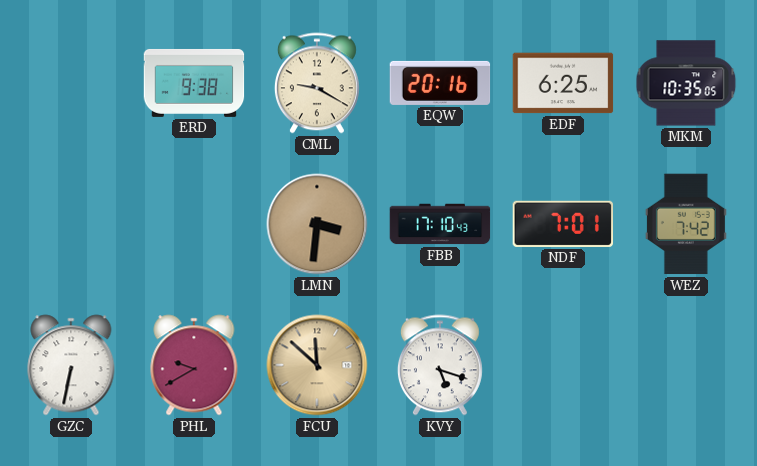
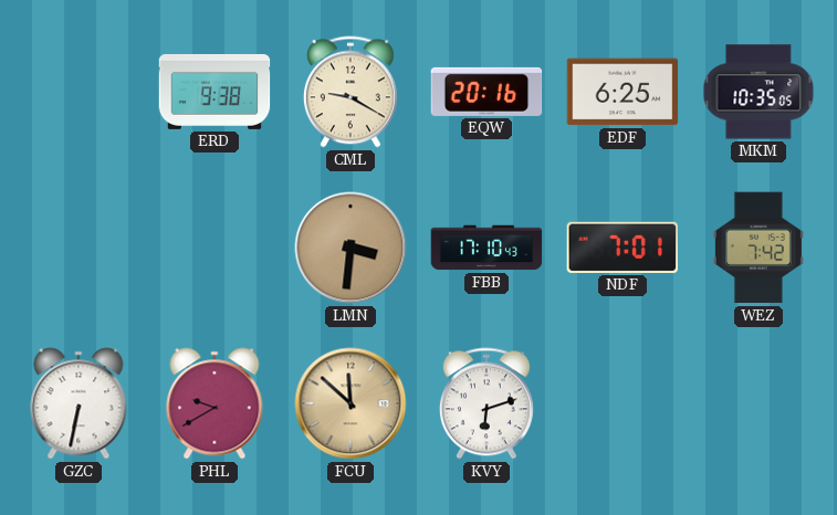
KVY: 5:18 -> 6:12
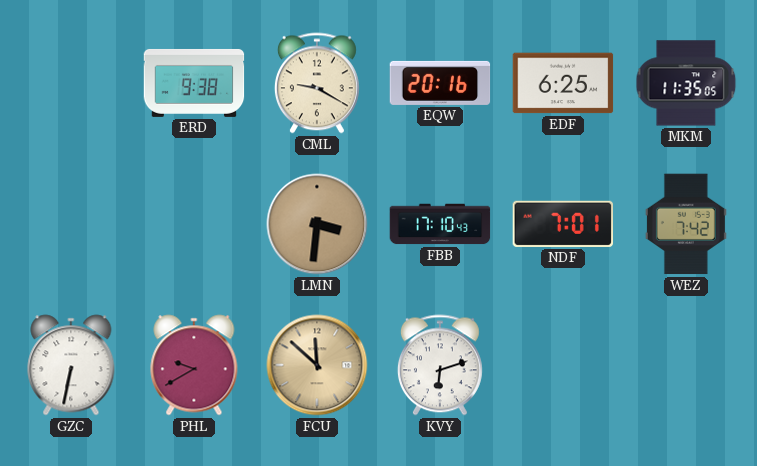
MKM: 10:35 -> 11:35
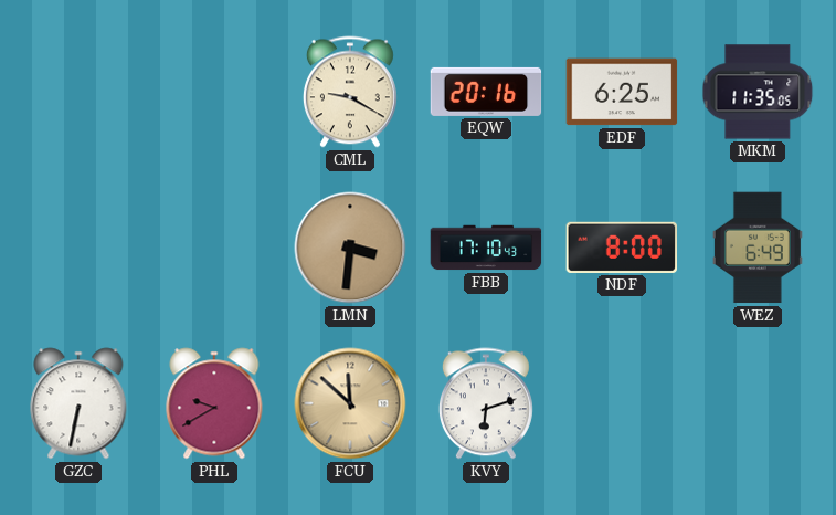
ERD: 9:38 -> none
NDF: 7:01 -> 8:00
WEZ: 7:42 -> 6:49
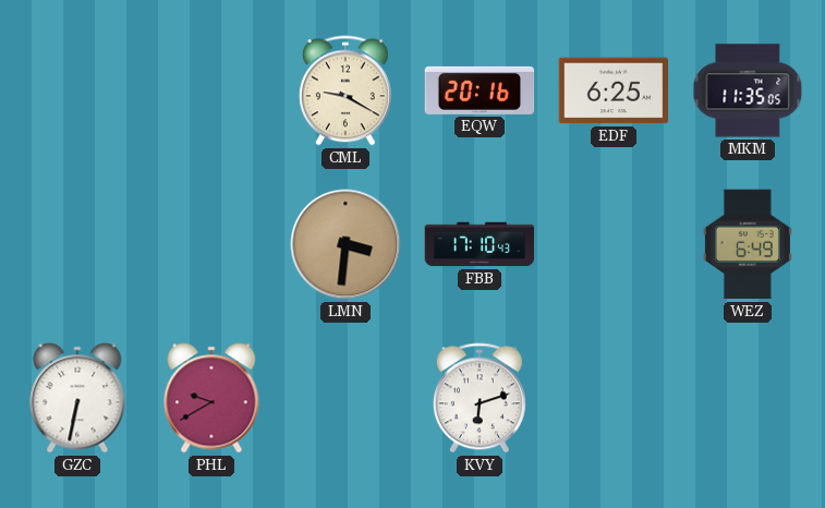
NDF: 8:00 -> none
FCU: 11:52 -> none
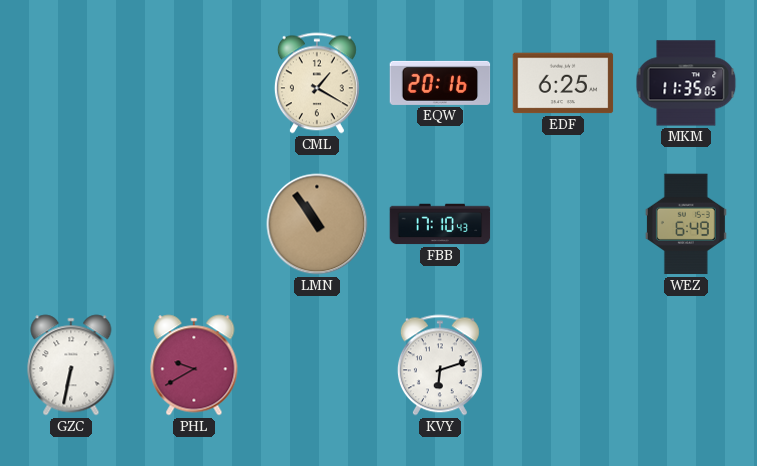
CML: 9:20 -> 1:20
LMN: 3:31 -> 10:54
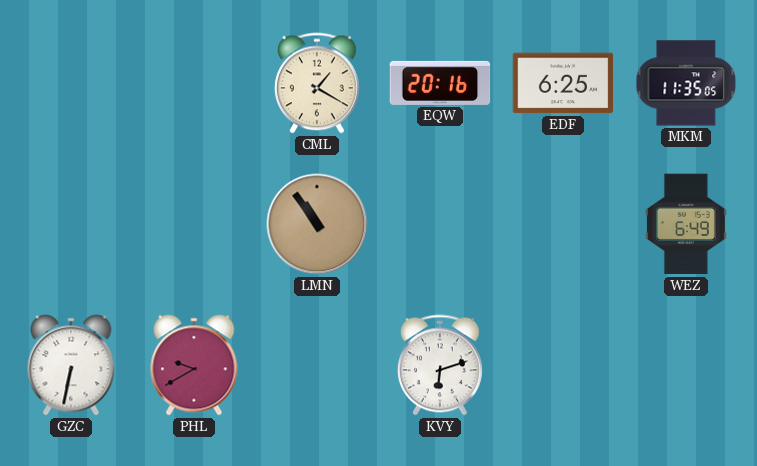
FBB: 17:10 -> none
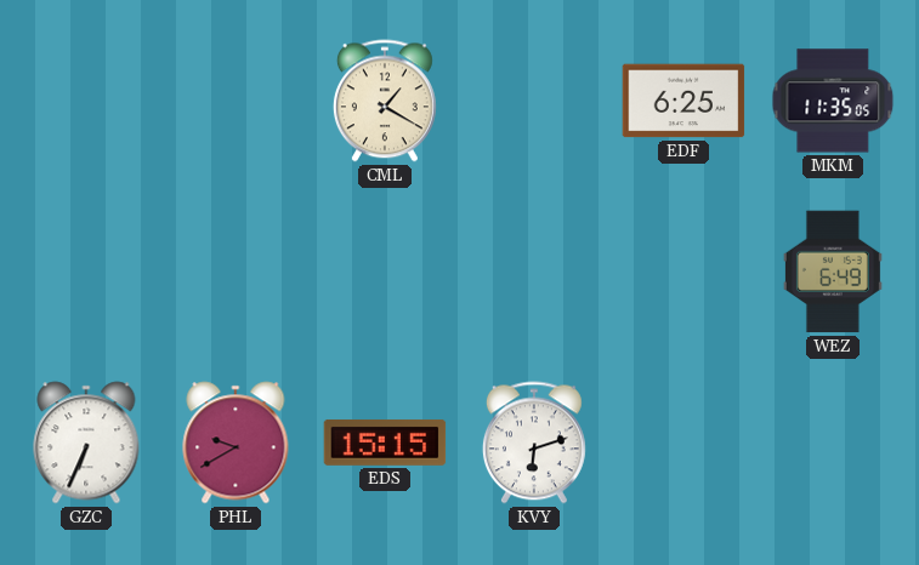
EQW: 20:16 -> none
LMN: 10:54 -> none
GZC: 6:32 -> 6:34
EDS: none -> 15:15
